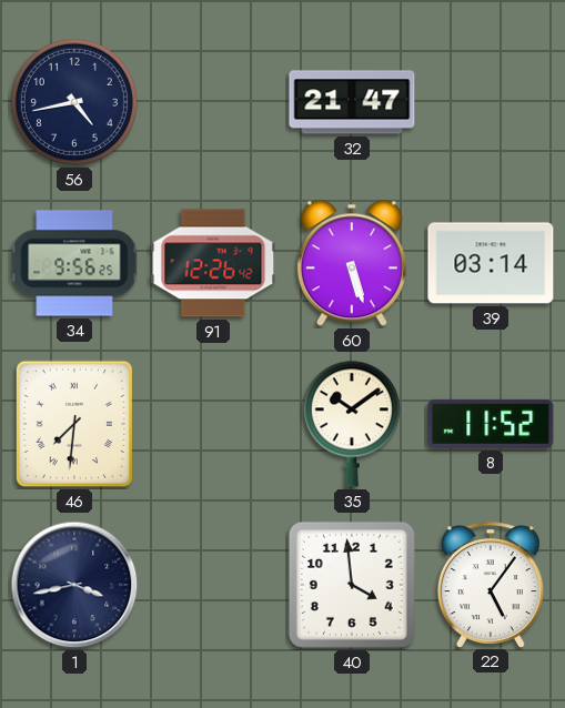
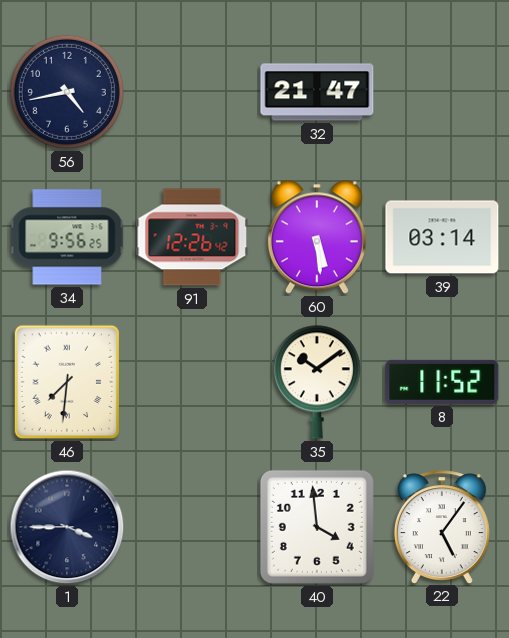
60: 5:27 -> 5:29
1: 3:43 -> 3:45
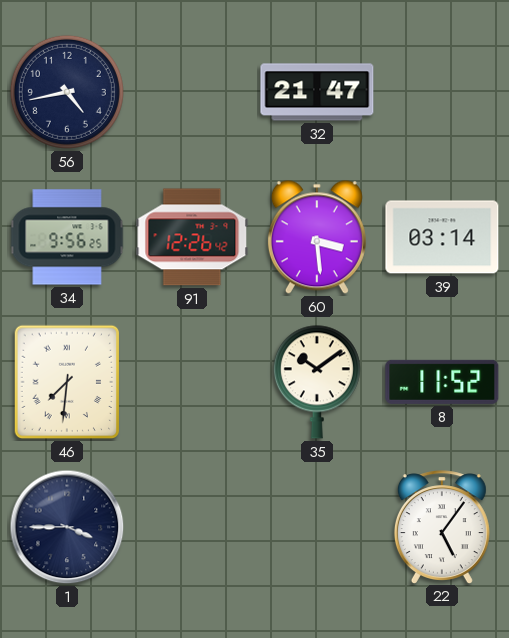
60: 5:29 -> 3:29
40: 3:59 -> none
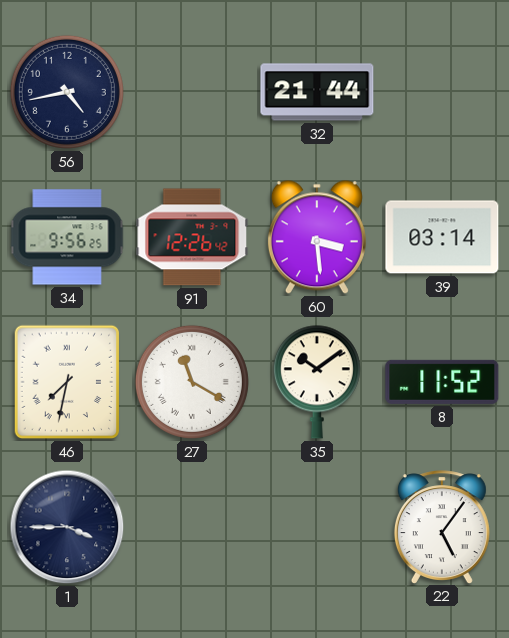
32: 21:47 -> 21:44
46: 7:31 -> 7:32
27: none -> 11:20
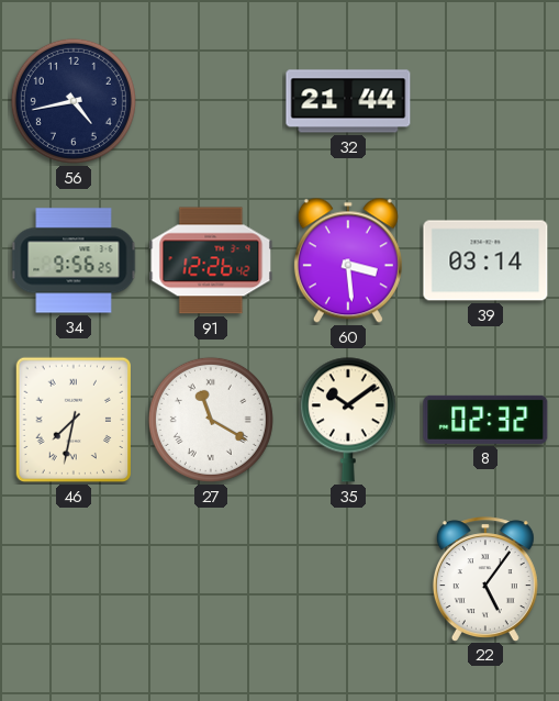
8: 11:52 -> 02:32
1: 3:45 -> none
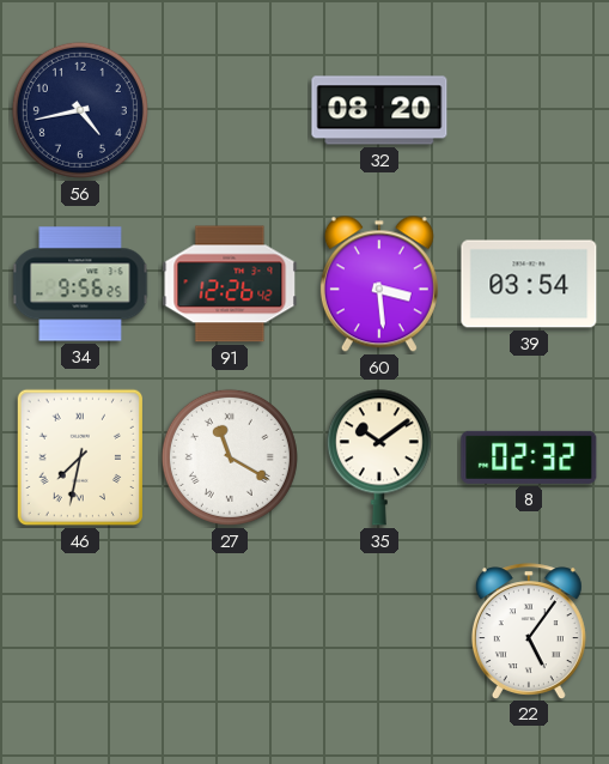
32: 21:44 -> 08:20
39: 03:14 -> 03:54
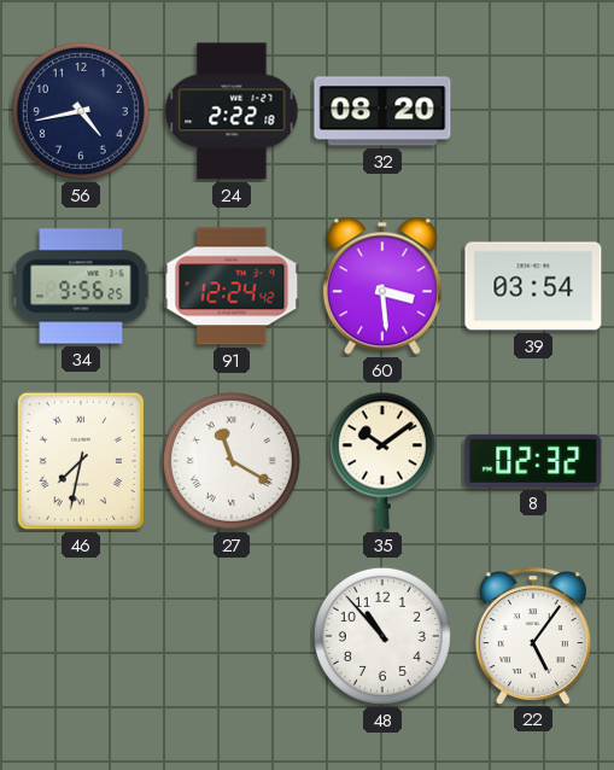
24: none -> 2:22
91: 12:26 -> 12:24
48: none -> 10:53
